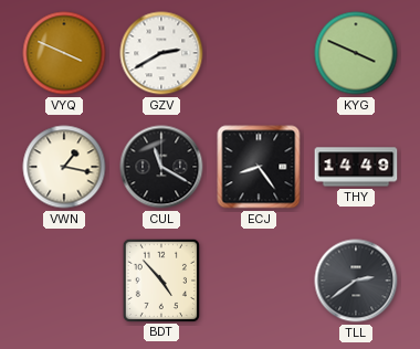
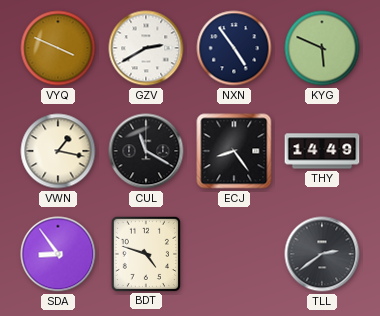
NXN: none -> 4:54
KYG: 3:49 -> 5:49
SDA: none -> 8:54
BDT: 4:53 -> 4:48
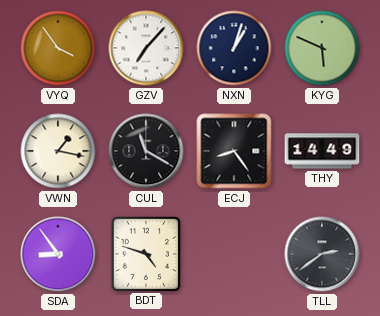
VYQ: 3:49 -> 3:54
GZV: 2:40 -> 7:07
NXN: 4:54 -> 1:03
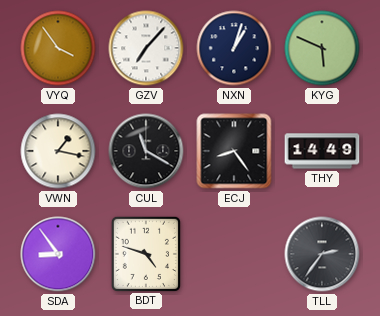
TLL: 2:39 -> 2:36
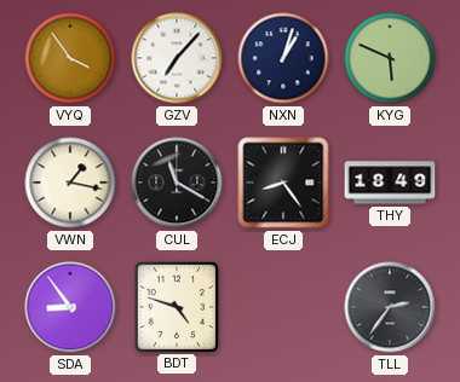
THY: 14:49 -> 18:49
